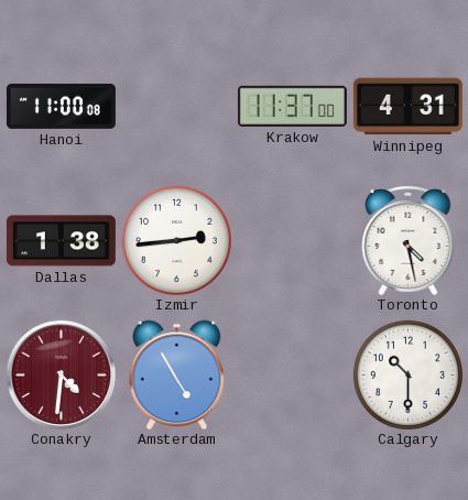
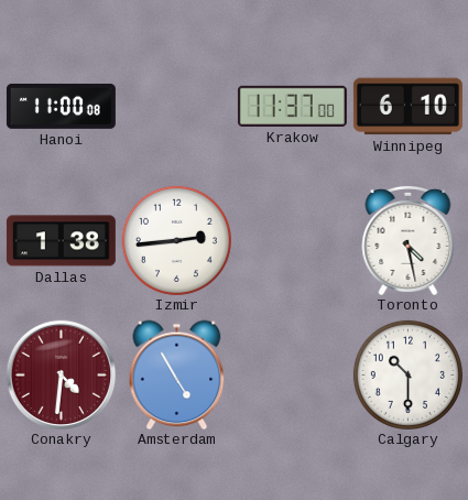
Winnipeg: 4:31 -> 6:10
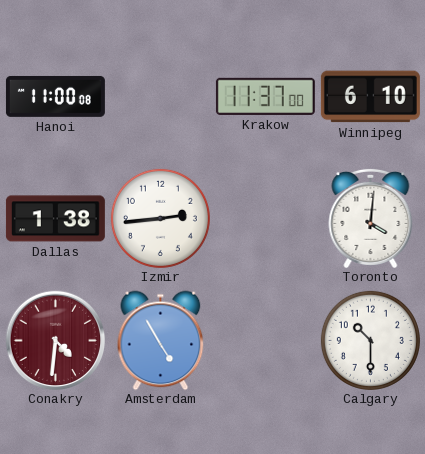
Toronto: 4:28 -> 4:01
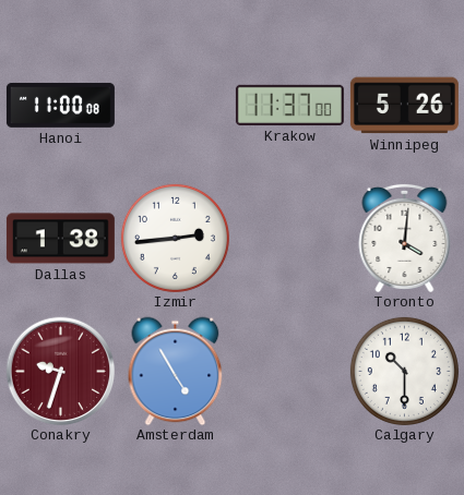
Winnipeg: 6:10 -> 5:26
Conakry: 4:31 -> 9:33
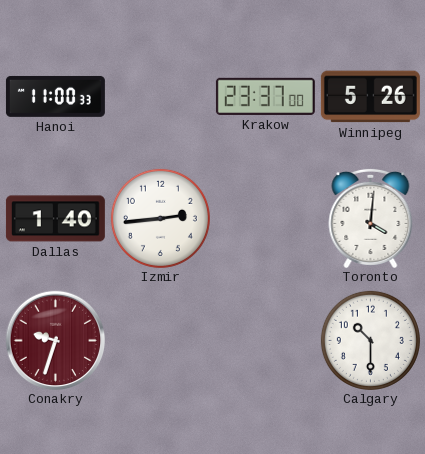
Hanoi: 11:00:08 -> 11:00:33
Krakow: 11:37 -> 23:37
Dallas: 1:38 -> 1:40
Amsterdam: 4:55 -> none
